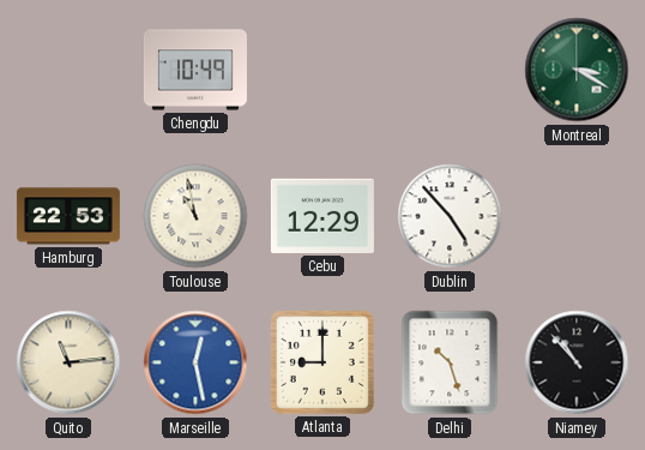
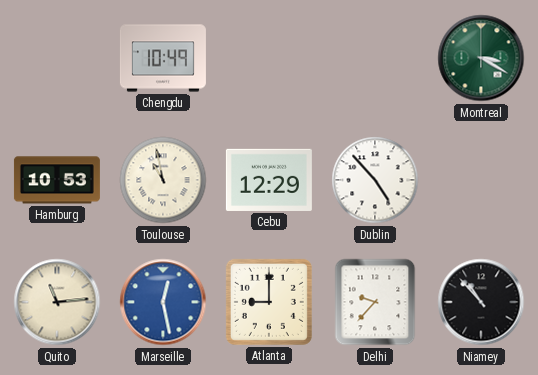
Hamburg: 22:53 -> 10:53
Delhi: 10:27 -> 9:37
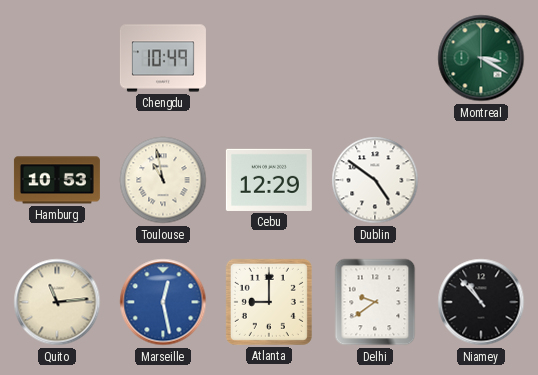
Dublin: 4:53 -> 4:51
Delhi: 9:37 -> 9:39
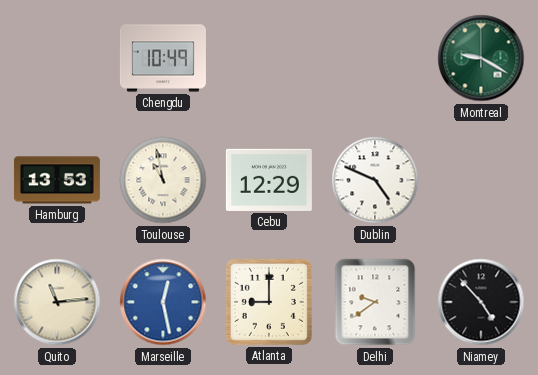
Montreal: 3:20 -> 9:20
Hamburg: 10:53 -> 13:53
Dublin: 4:51 -> 4:49
Niamey: 10:53 -> 4:53
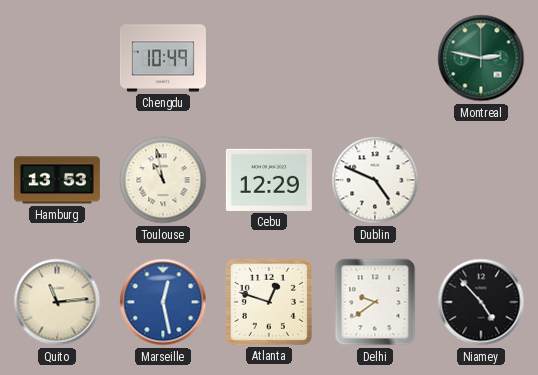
Montreal: 9:20 -> 2:47
Atlanta: 9:00 -> 12:48
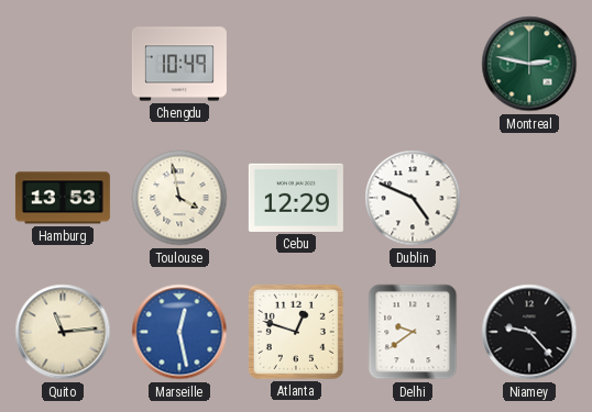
Toulouse: 10:58 -> 3:58
Niamey: 4:53 -> 9:23
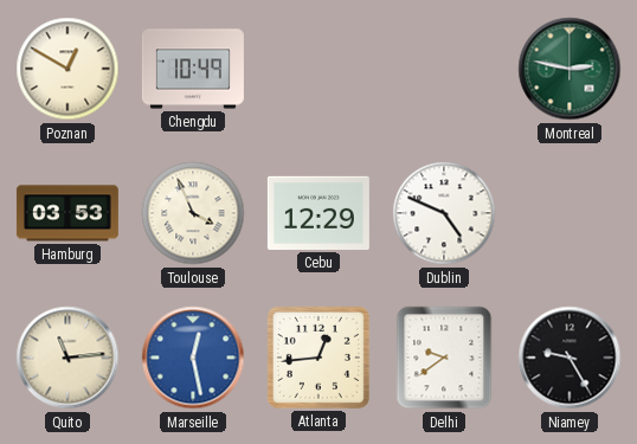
Poznan: none -> 12:50
Hamburg: 13:53 -> 03:53
Toulouse: 3:58 -> 3:56
Atlanta: 12:48 -> 12:44
Niamey: 9:23 -> 9:25
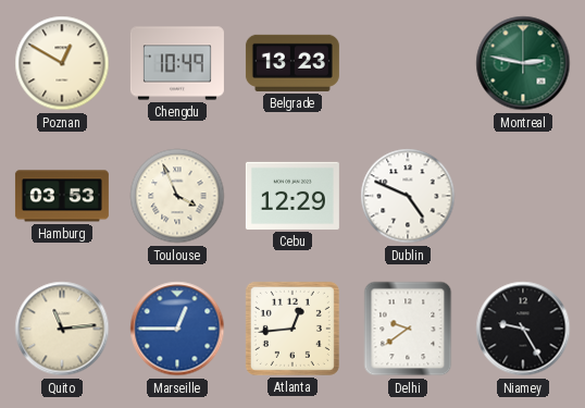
Belgrade: none -> 13:23
Marseille: 12:28 -> 12:45
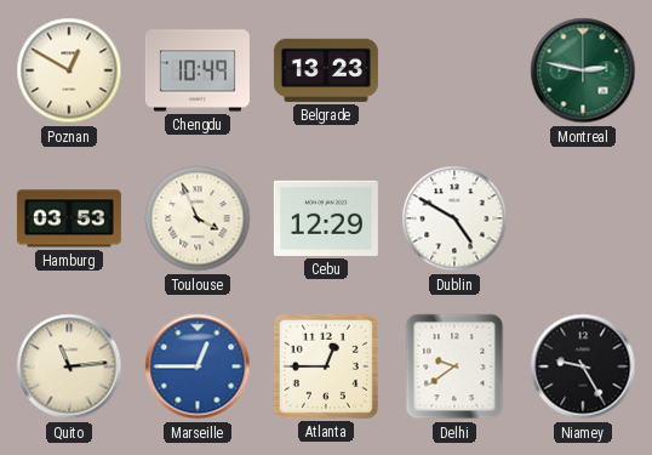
Dublin: 4:49 -> 4:50
Atlanta: 12:44 -> 12:45
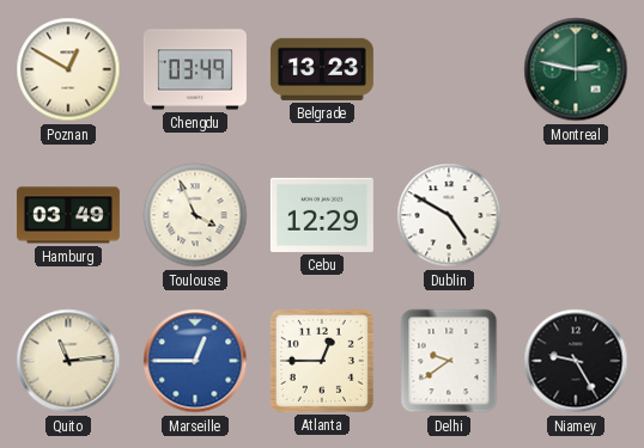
Chengdu: 10:49 -> 03:49
Hamburg: 03:53 -> 03:49
